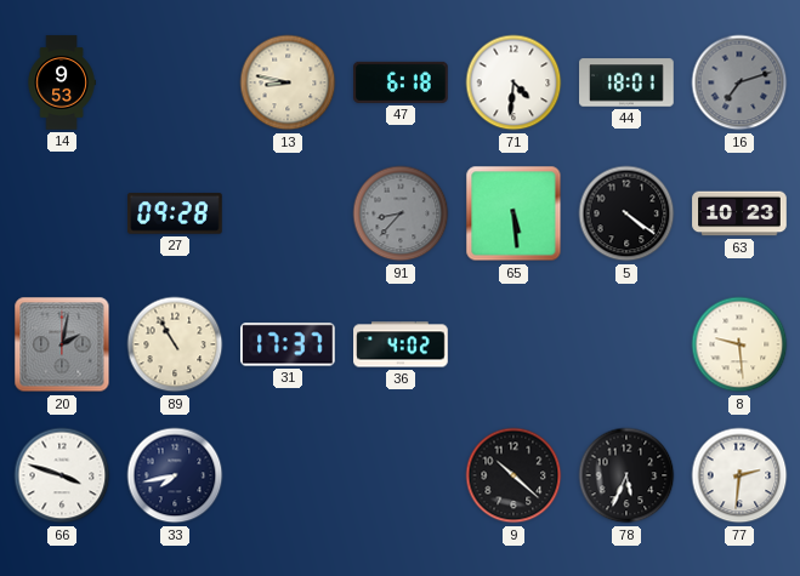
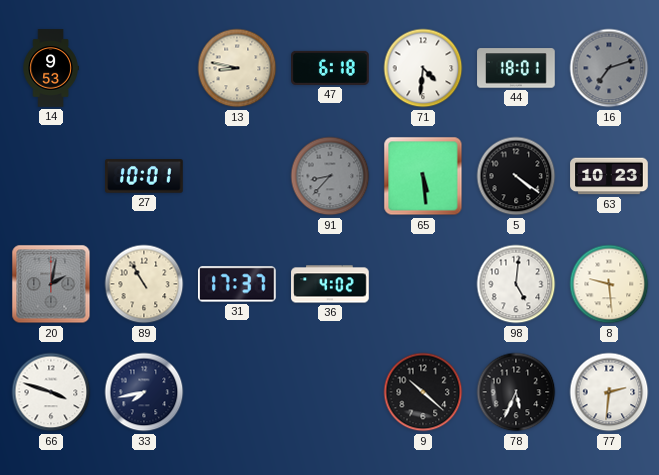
27: 09:28 -> 10:01
98: none -> 5:01
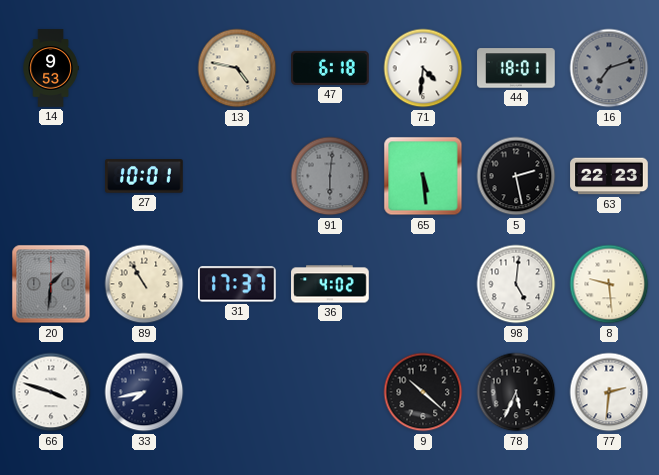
13: 8:47 -> 4:47
91: 8:37 -> 6:01
5: 4:21 -> 2:28
63: 10:23 -> 22:23
20: 2:02 -> 1:31
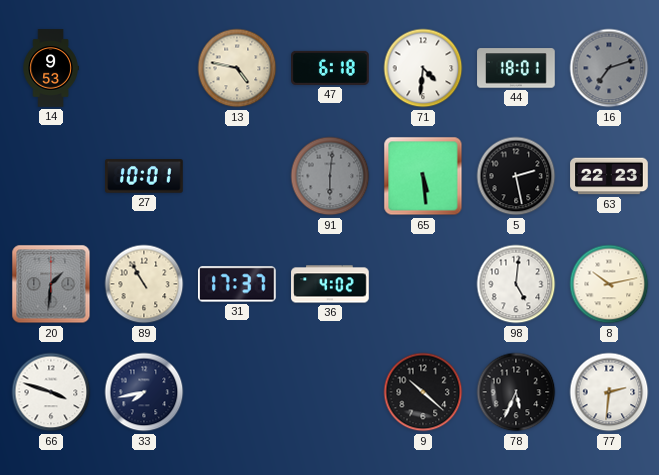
8: 9:29 -> 10:13
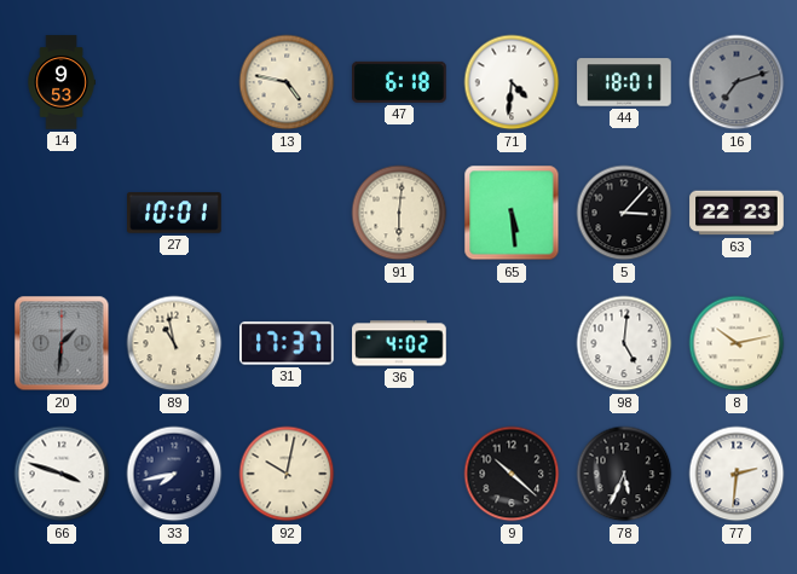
91 dial: grey -> cream
5: 2:28 -> 3:07
89: 10:55 -> 10:58
92: none -> 10:02
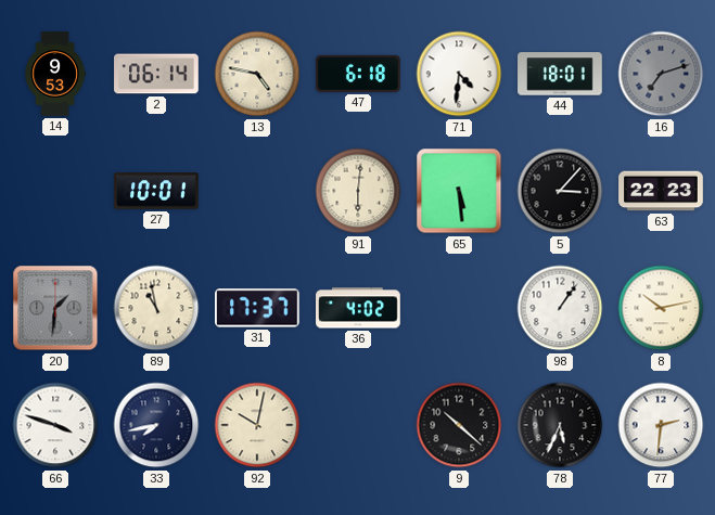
2: none -> 06:14
98: 5:01 -> 1:06
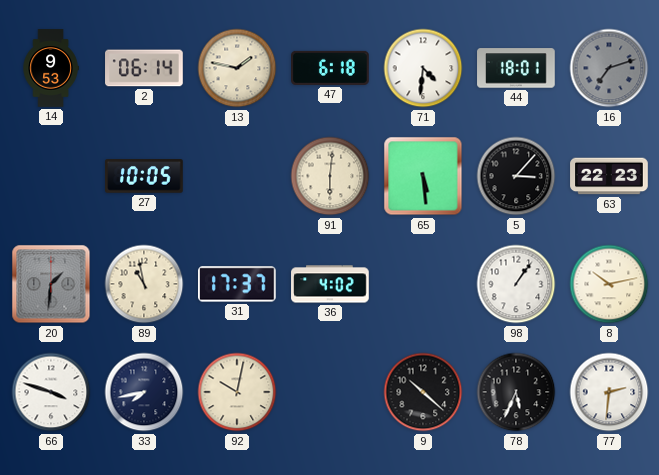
13: 4:47 -> 1:47
27: 10:01 -> 10:05
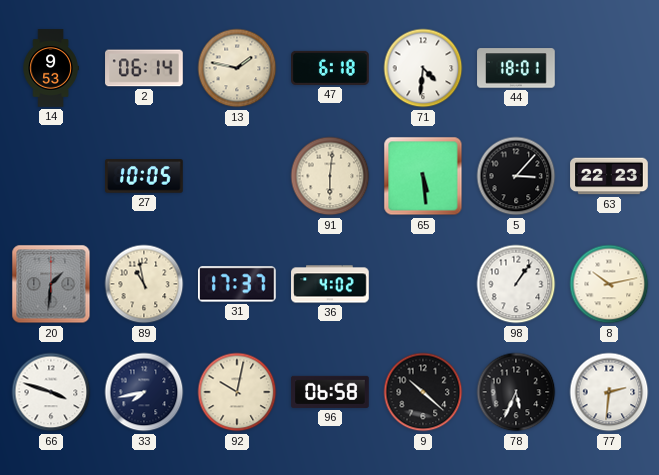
16: 7:12 -> none
96: none -> 06:58
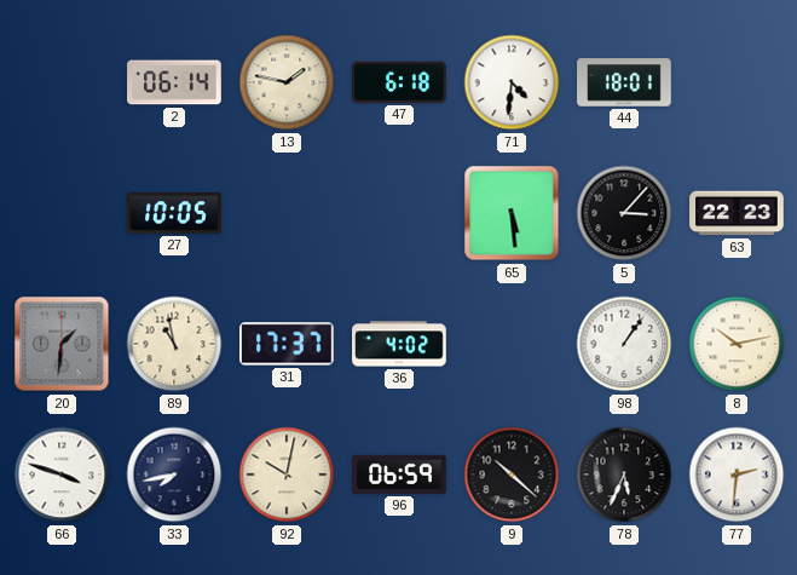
14: 9:53 -> none
91: 6:01 -> none
96: 06:58 -> 06:59
